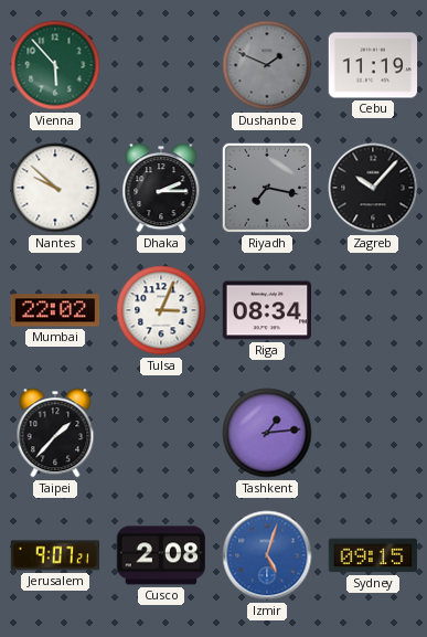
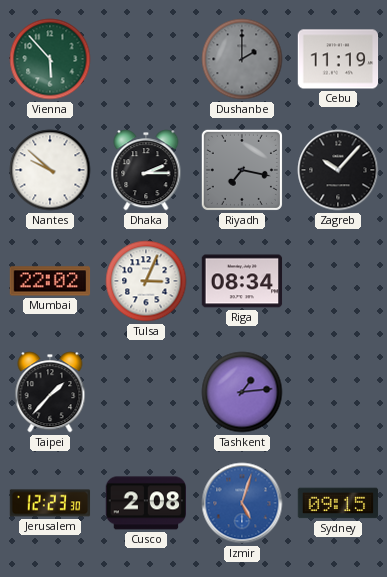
Dushanbe: 1:49 -> 2:00
Jerusalem: 9:07 -> 12:23
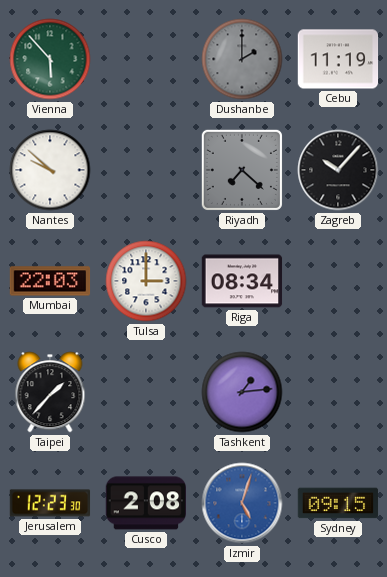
Dhaka: 2:15 -> none
Riyadh: 7:17 -> 7:22
Mumbai: 22:02 -> 22:03
Tulsa: 3:04 -> 3:00
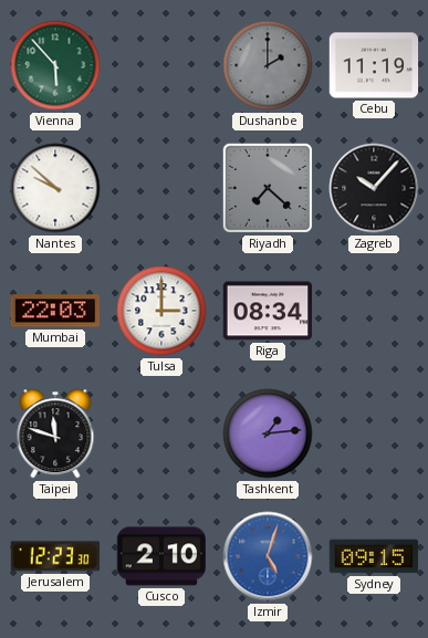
Taipei: 1:37 -> 11:48
Cusco: 2:08 -> 2:10
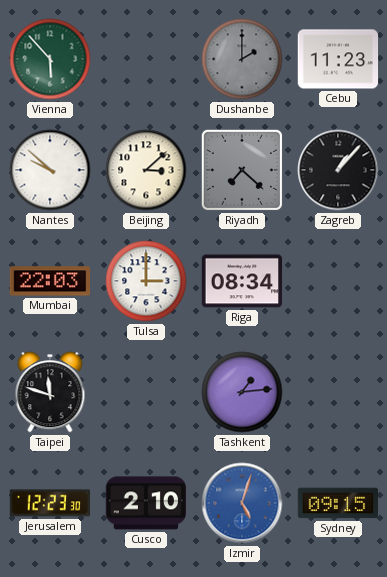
Cebu: 11:19 -> 11:23
Beijing: none -> 3:08
Zagreb: 10:07 -> 1:07
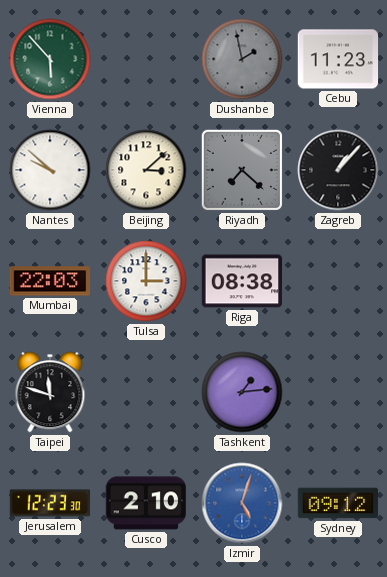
Dushanbe: 2:00 -> 1:58
Riga: 08:34 -> 08:38
Sydney: 09:15 -> 09:12
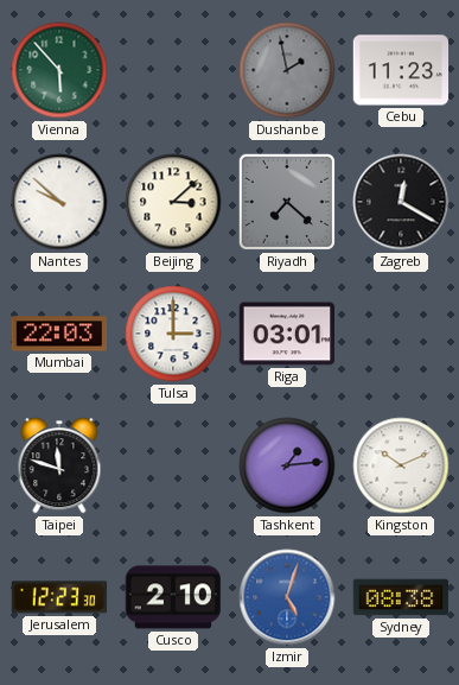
Zagreb: 1:07 -> 12:20
Riga: 08:38 -> 03:01
Kingston: none -> 10:11
Sydney: 09:12 -> 08:38
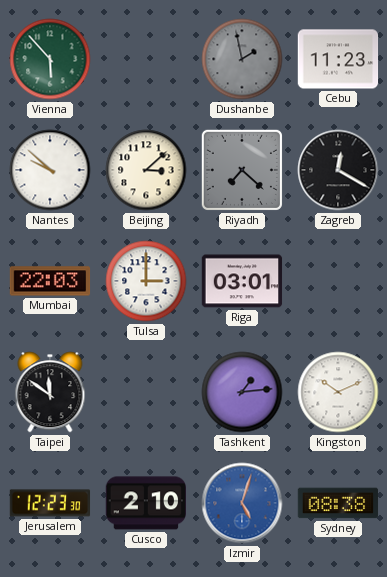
Taipei: 11:48 -> 11:51
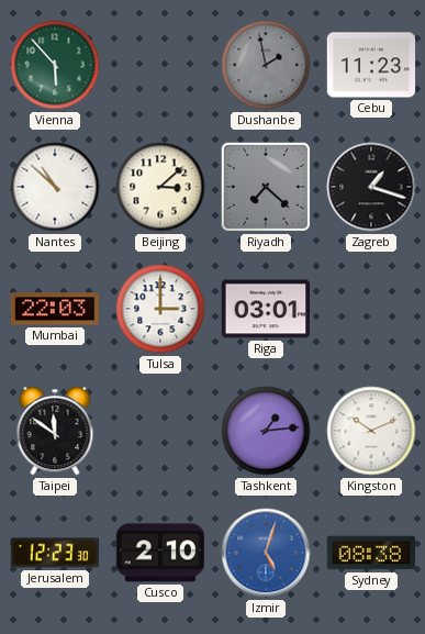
Nantes: 9:52 -> 10:52
Zagreb: 12:20 -> 1:18
